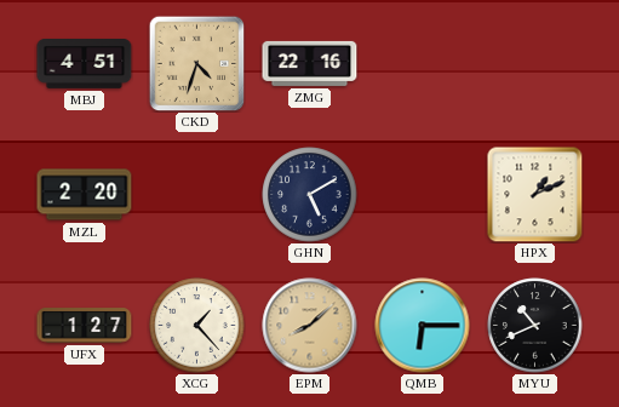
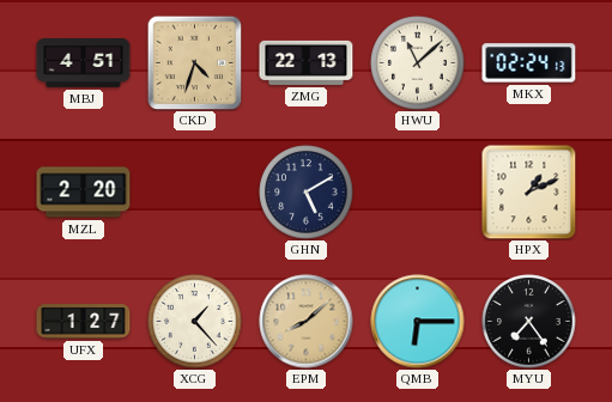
ZMG: 22:16 -> 22:13
HWU: none -> 11:08
MKX: none -> 02:24
MYU: 10:41 -> 7:24
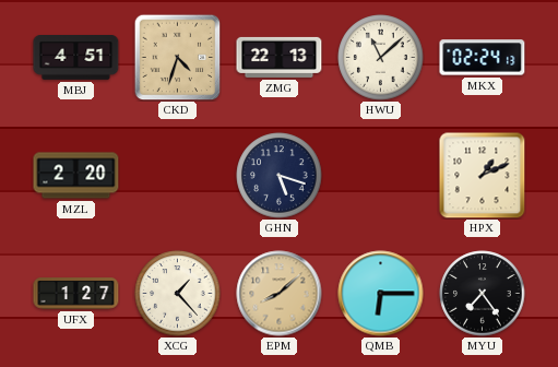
GHN: 5:10 -> 5:18
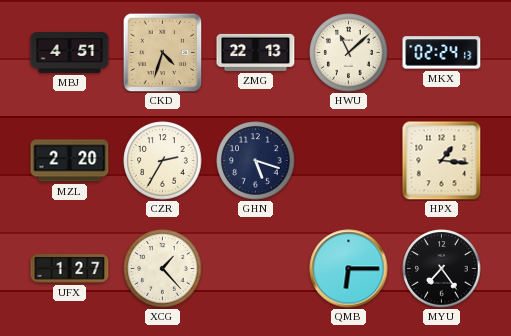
CZR: none -> 2:35
HPX: 1:11 -> 1:16
EPM: 8:08 -> none
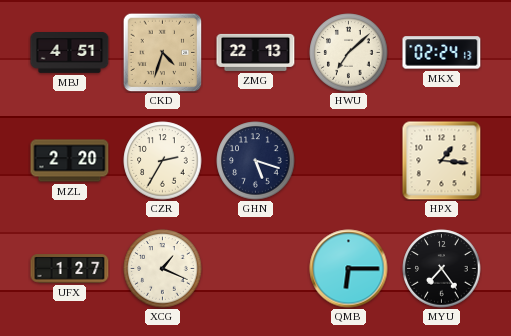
HWU: 11:08 -> 7:08
XCG: 1:23 -> 1:19
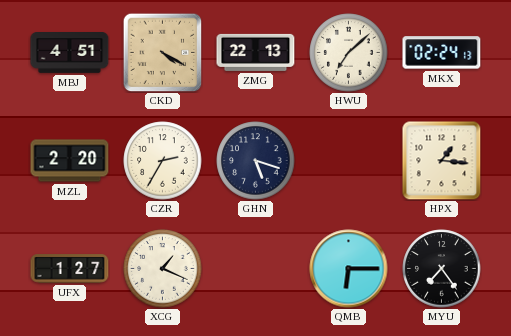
CKD: 4:33 -> 4:20
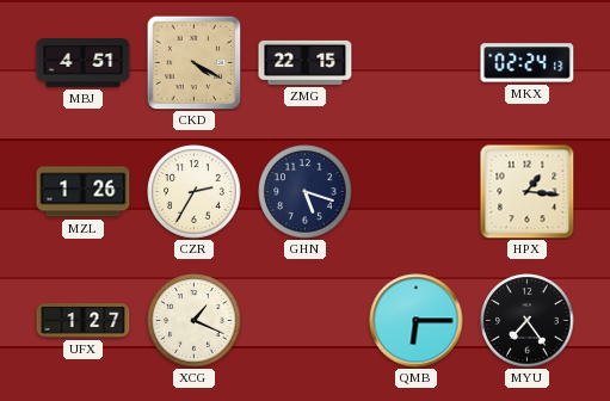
ZMG: 22:13 -> 22:15
HWU: 7:08 -> none
MZL: 2:20 -> 1:26
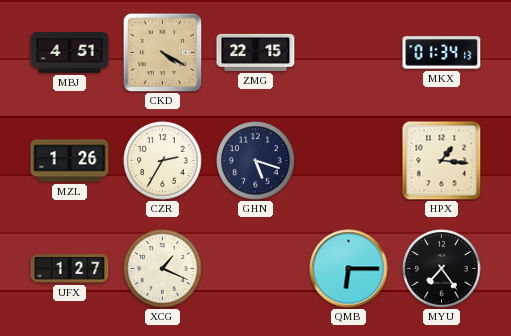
MKX: 02:24 -> 01:34
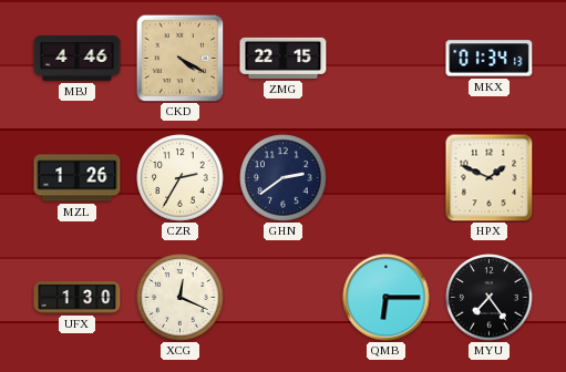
MBJ: 4:51 -> 4:46
GHN: 5:18 -> 2:39
HPX: 1:16 -> 1:49
UFX: 1:27 -> 1:30
XCG: 1:19 -> 12:19
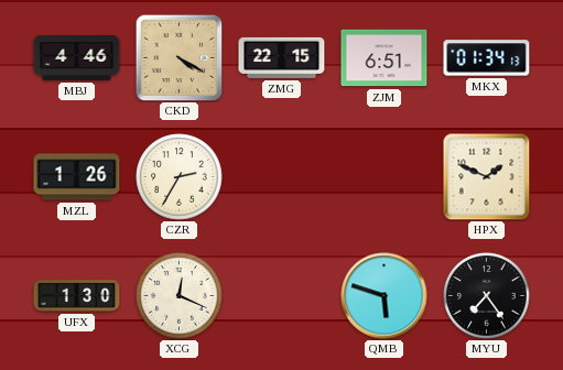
ZJM: none -> 6:51
GHN: 2:39 -> none
QMB: 6:15 -> 5:48
